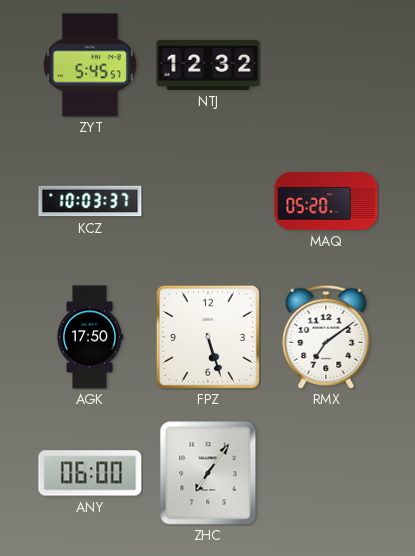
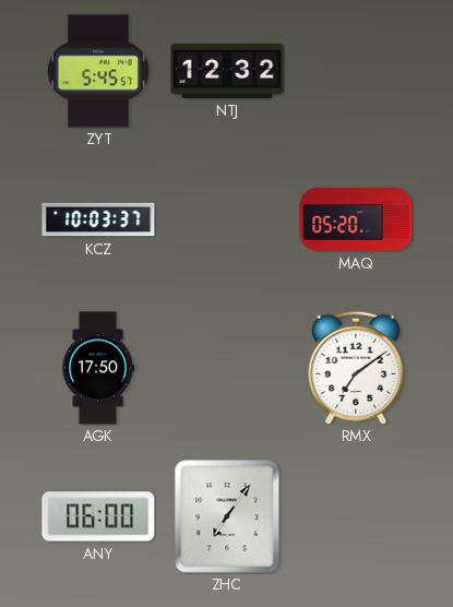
FPZ: 5:27 -> none
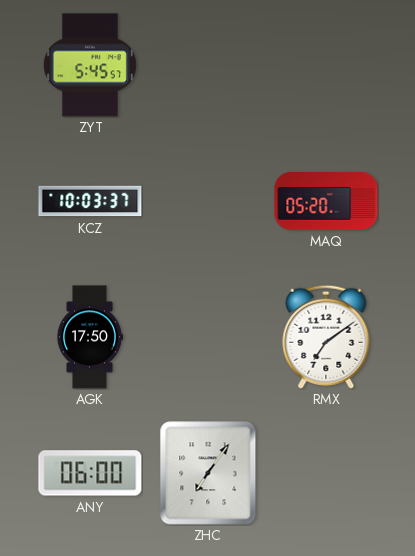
NTJ: 12:32 -> none
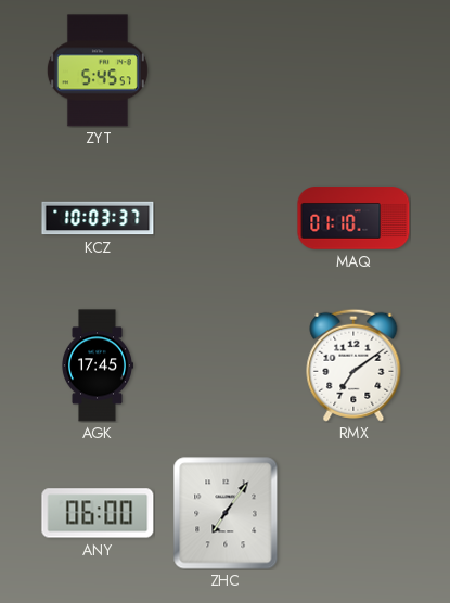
MAQ: 05:20 -> 01:10
AGK: 17:50 -> 17:45
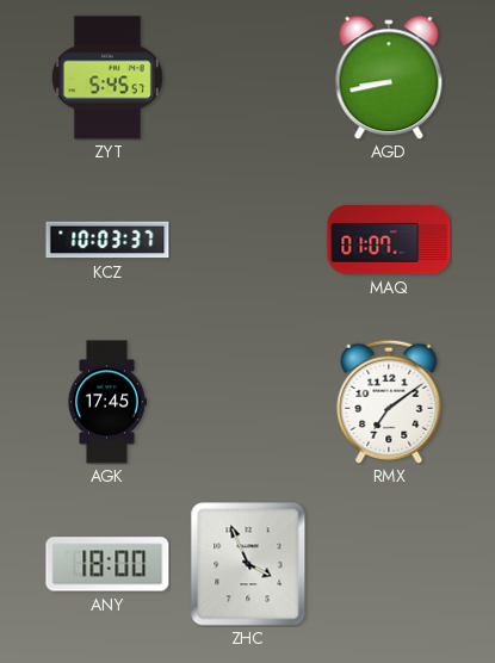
AGD: none -> 8:43
MAQ: 01:10 -> 01:07
ANY: 06:00 -> 18:00
ZHC: 7:06 -> 3:56
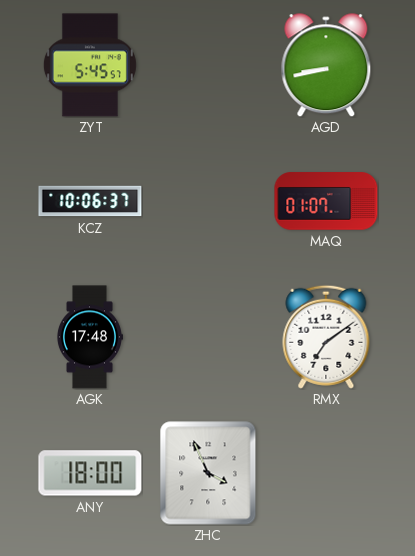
KCZ: 10:03 -> 10:06
AGK: 17:45 -> 17:48
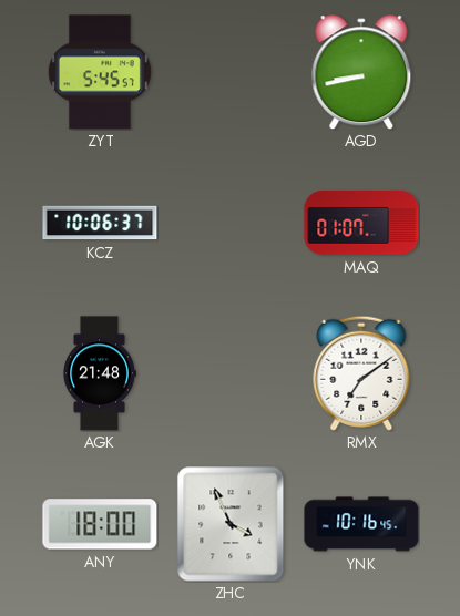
AGK: 17:48 -> 21:48
YNK: none -> 10:16
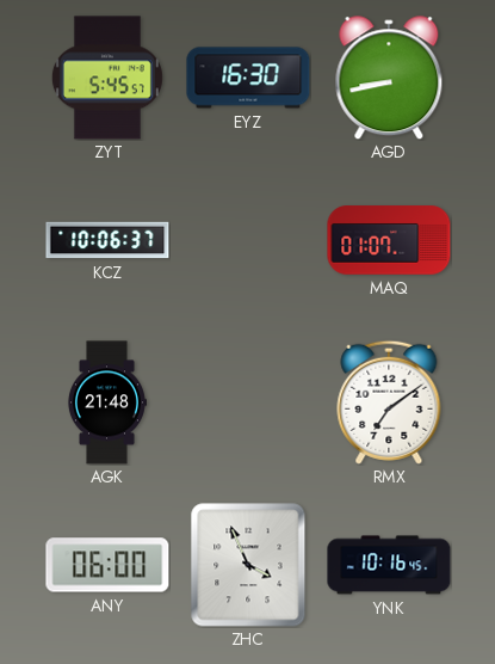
EYZ: none -> 16:30
ANY: 18:00 -> 06:00
